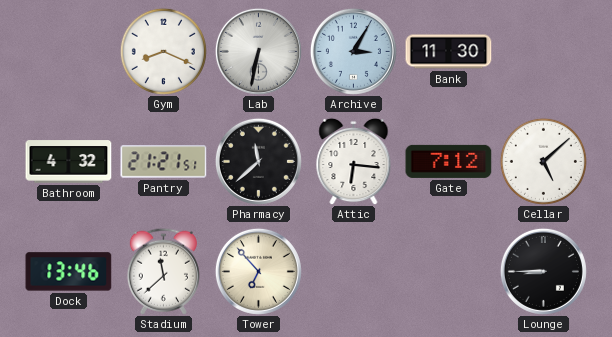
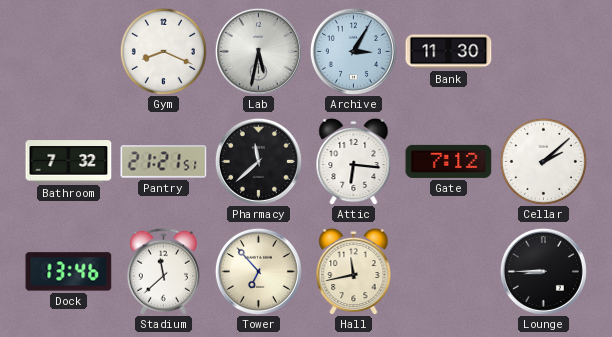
Lab: 6:32 -> 5:32
Bathroom: 4:32 -> 7:32
Cellar: 5:08 -> 2:08
Hall: none -> 11:43
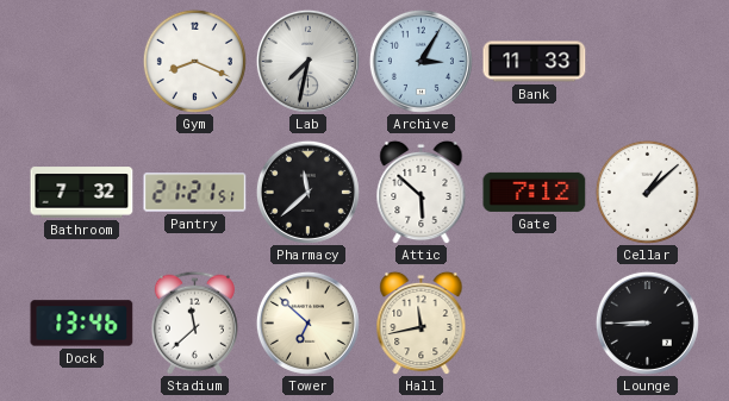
Lab: 5:32 -> 7:32
Bank: 11:30 -> 11:33
Attic: 6:16 -> 5:52
Cellar: 2:08 -> 1:08
Tower: 6:53 -> 6:52
